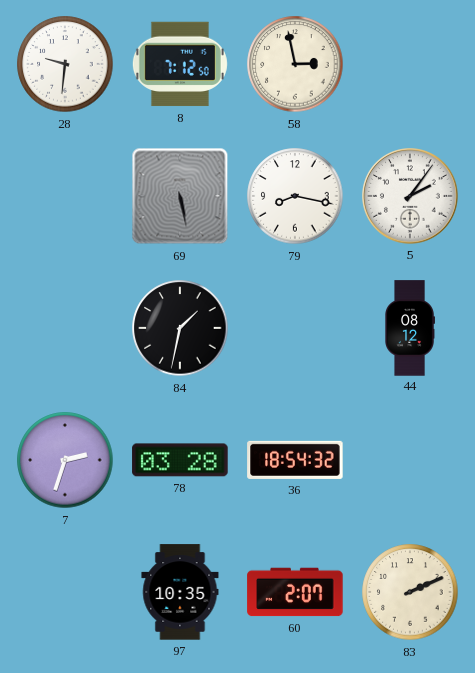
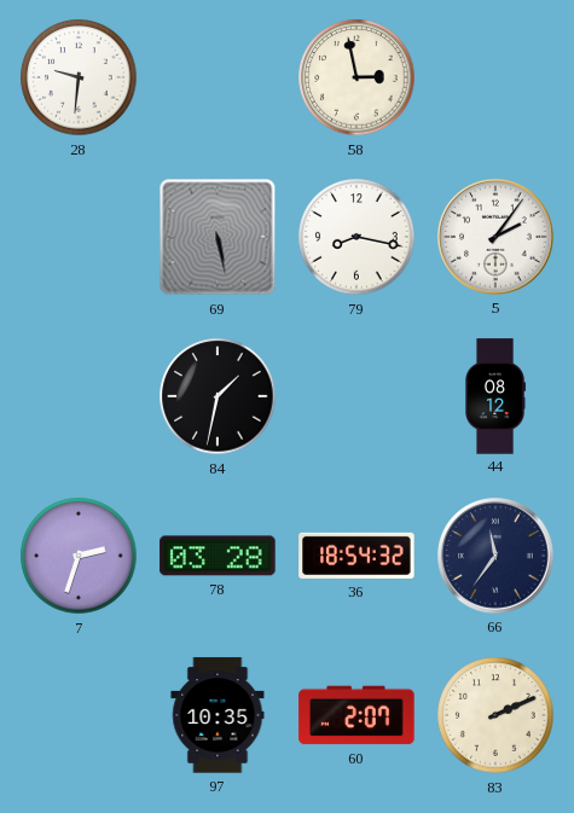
8: 7:12 -> none
66: none -> 11:36
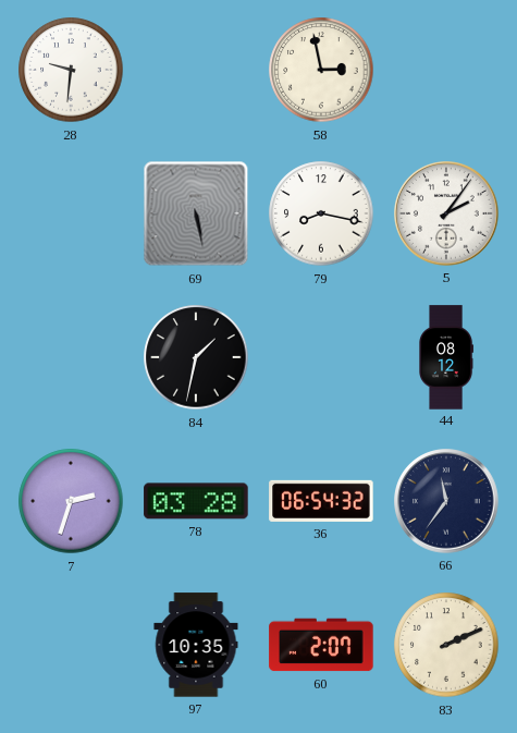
36: 18:54 -> 06:54
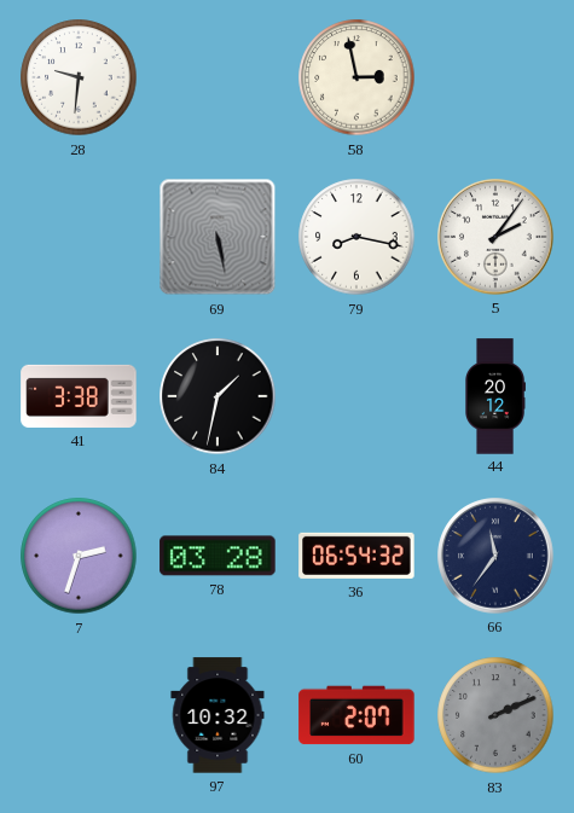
41: none -> 3:38
44: 08:12 -> 20:12
97: 10:35 -> 10:32
83 dial: cream -> grey
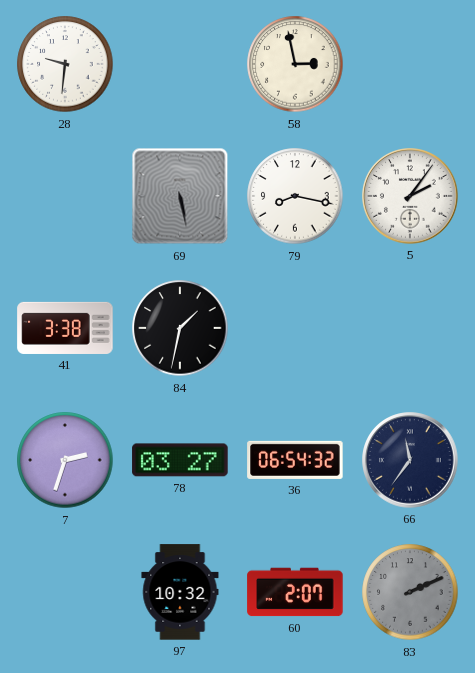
44: 20:12 -> none
78: 03:28 -> 03:27
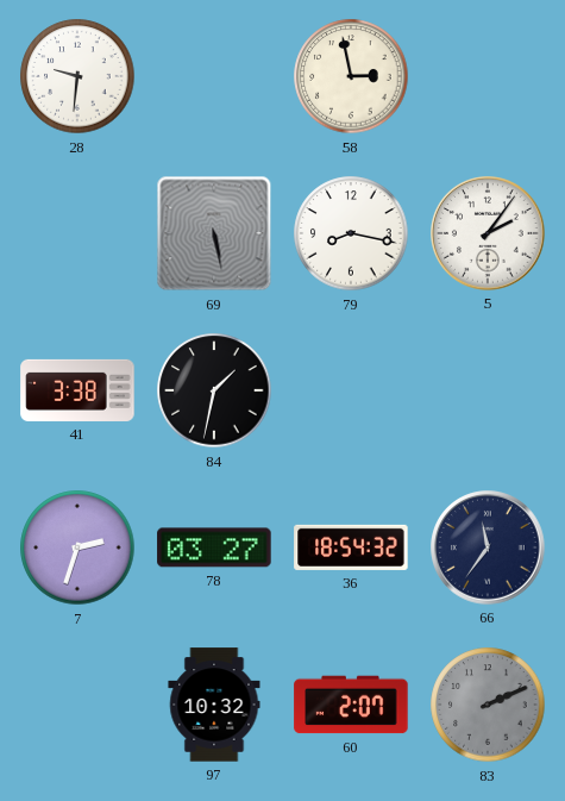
36: 06:54 -> 18:54
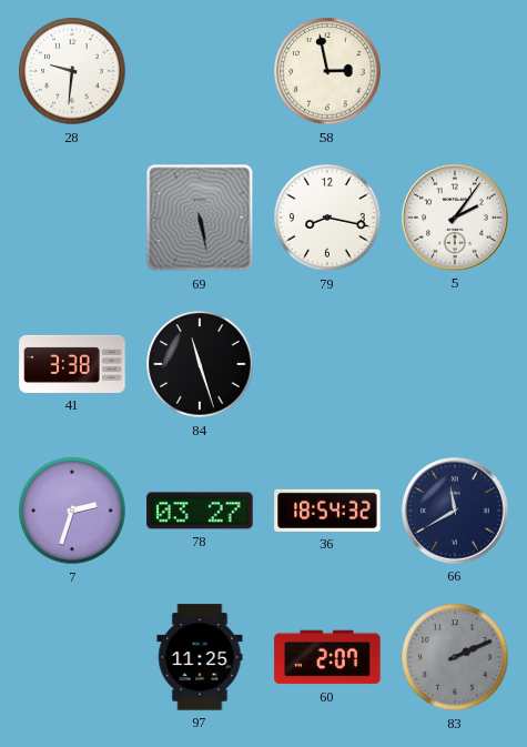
84: 1:32 -> 11:27
66: 11:36 -> 11:40
97: 10:32 -> 11:25
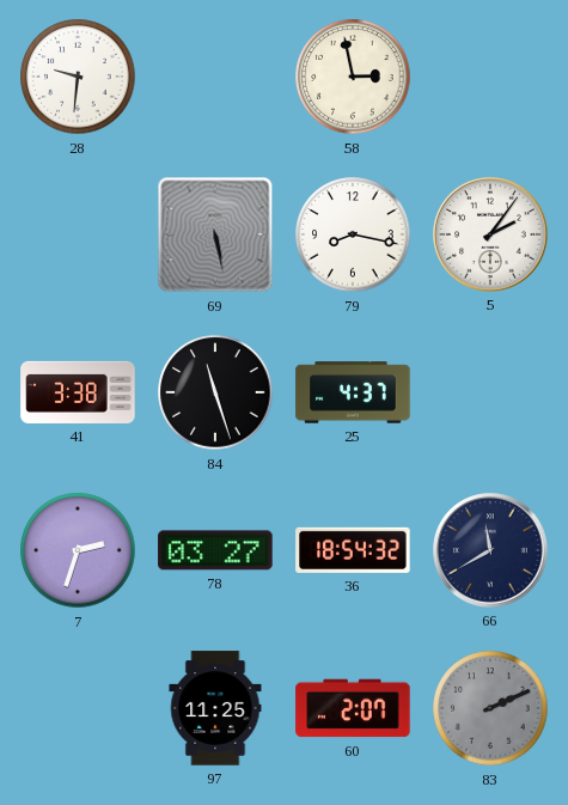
25: none -> 4:37
